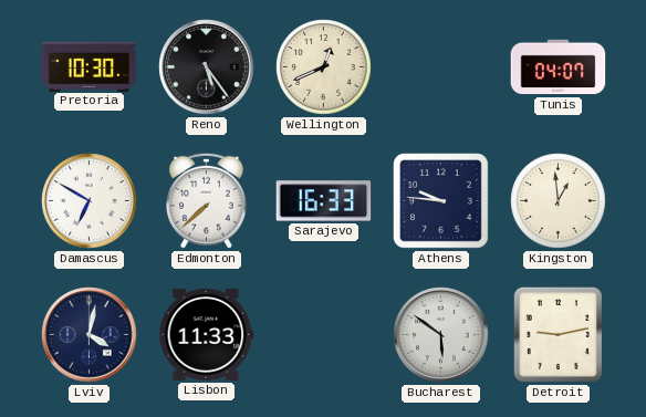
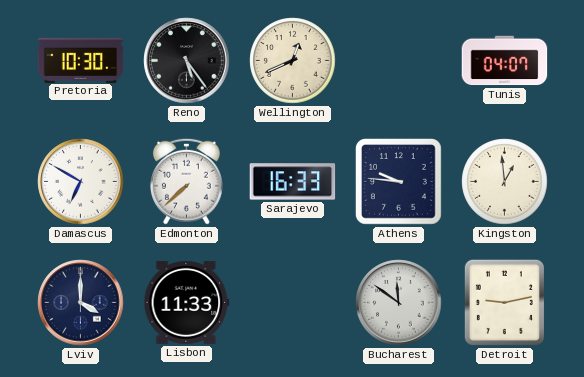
Lviv: 4:02 -> 4:00
Bucharest: 5:51 -> 11:51
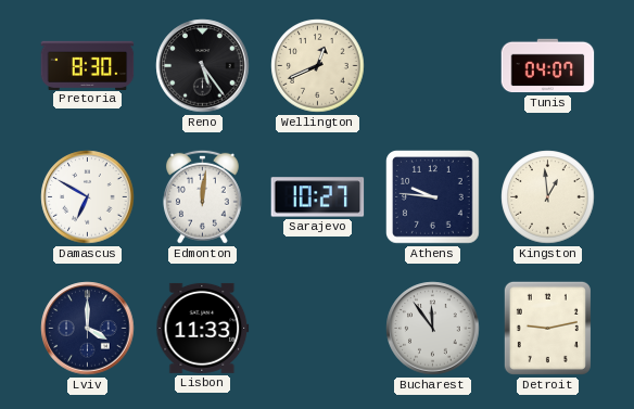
Pretoria: 10:30 -> 8:30
Edmonton: 7:38 -> 12:01
Sarajevo: 16:33 -> 10:27
Bucharest: 11:51 -> 11:54
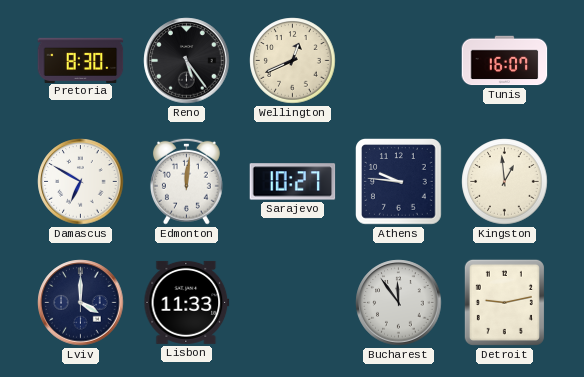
Tunis: 04:07 -> 16:07
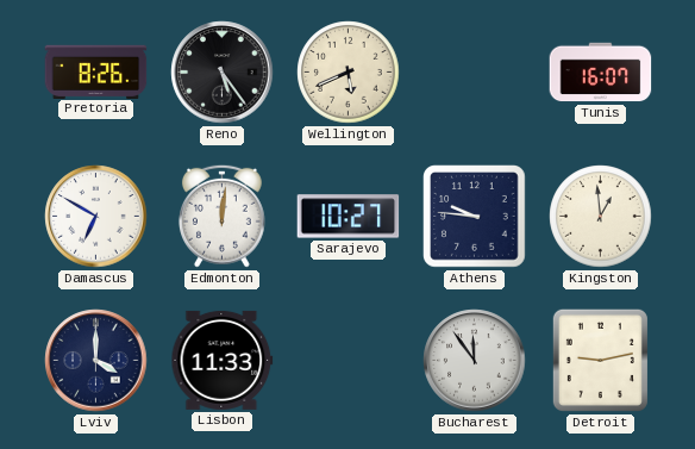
Pretoria: 8:30 -> 8:26
Wellington: 12:41 -> 5:41
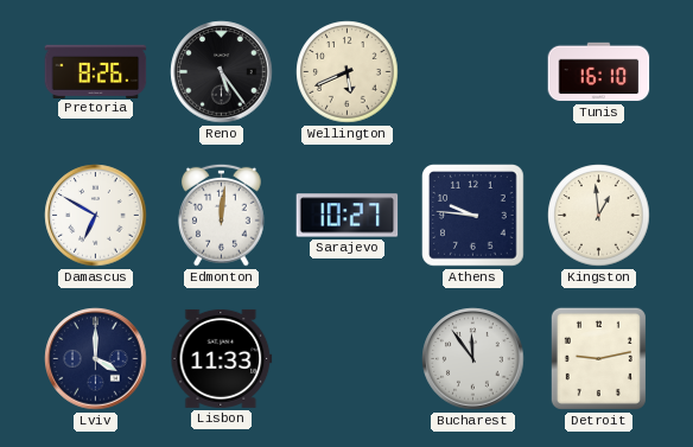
Tunis: 16:07 -> 16:10
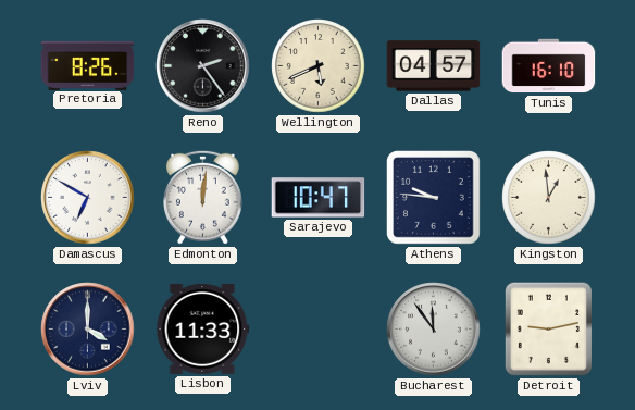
Reno: 5:24 -> 2:24
Dallas: none -> 04:57
Sarajevo: 10:27 -> 10:47
